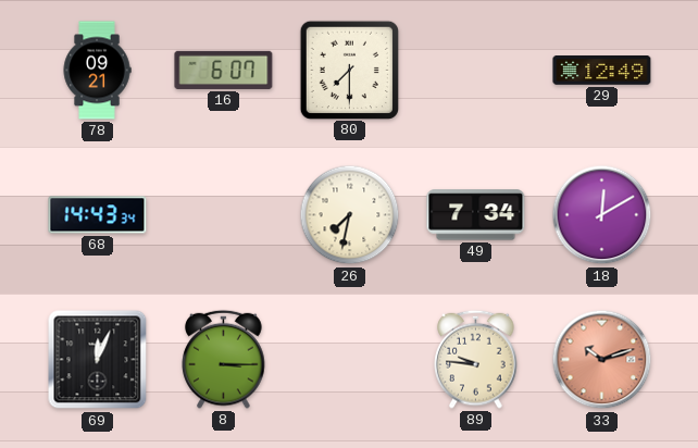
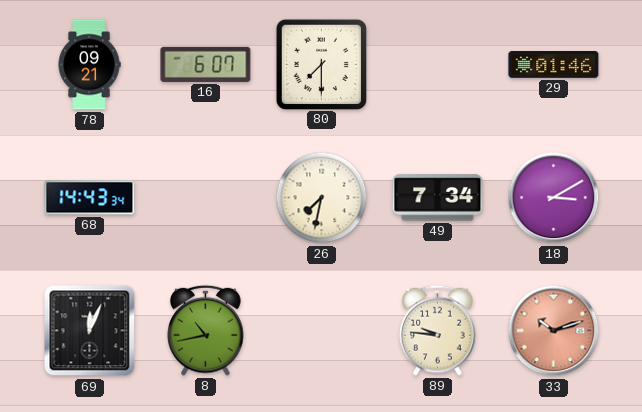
29: 12:49 -> 01:46
18: 12:10 -> 3:10
8: 3:15 -> 10:43
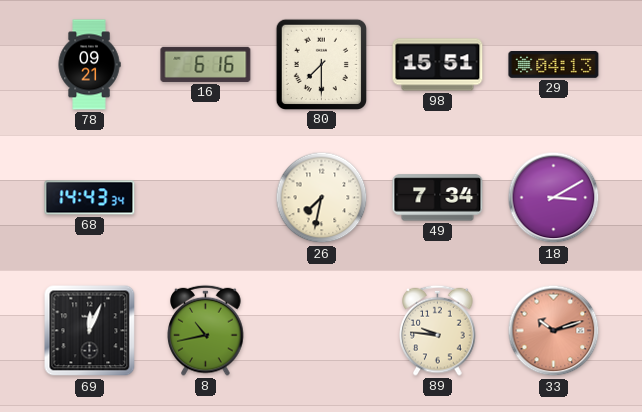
16: 6:07 -> 6:16
98: none -> 15:51
29: 01:46 -> 04:13
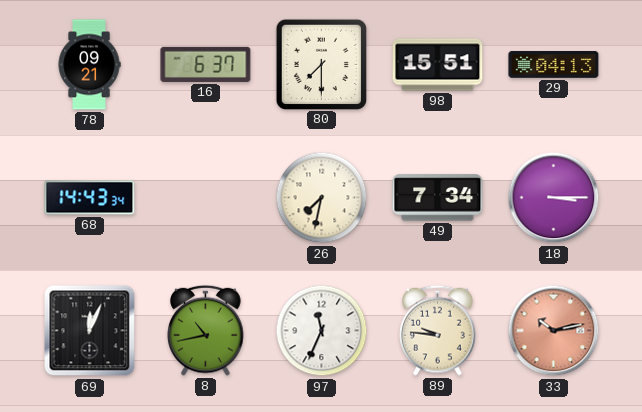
16: 6:16 -> 6:37
18: 3:10 -> 3:15
97: none -> 11:34
33: 10:12 -> 10:13
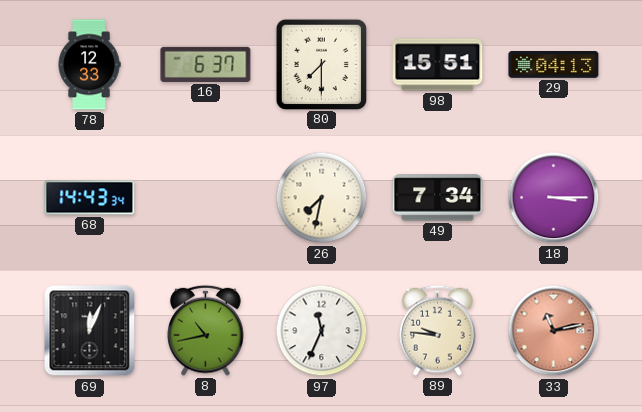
78: 09:21 -> 12:33
33: 10:13 -> 11:13
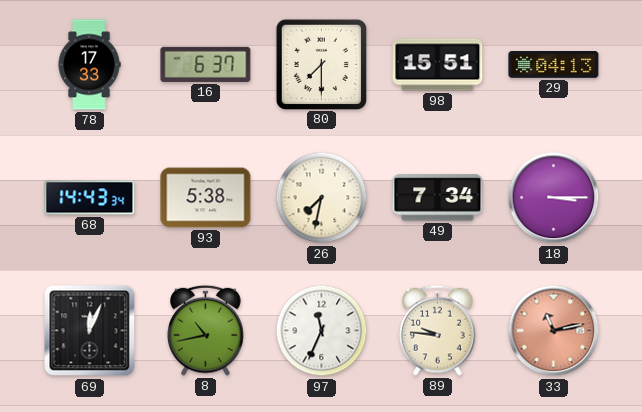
78: 12:33 -> 17:33
93: none -> 5:38
